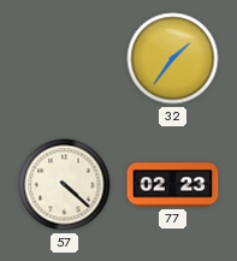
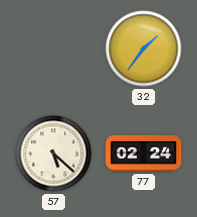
57: 4:22 -> 5:22
77: 02:23 -> 02:24
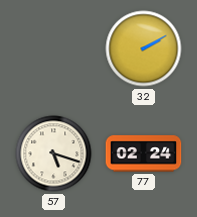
32: 1:36 -> 2:10
57: 5:22 -> 5:18
